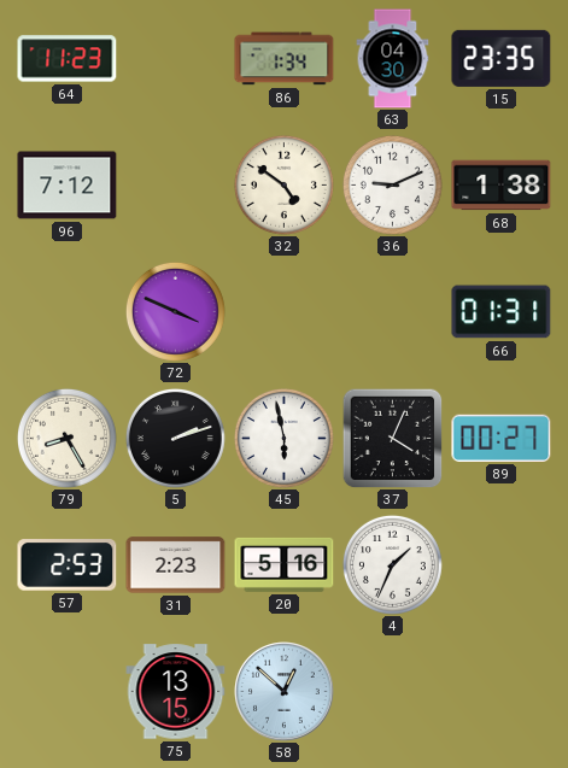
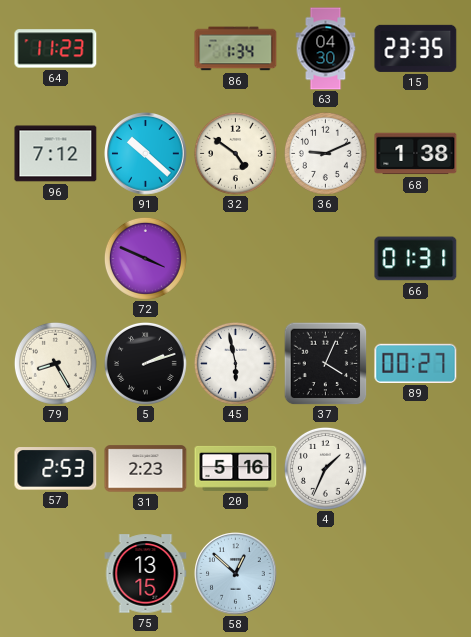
91: none -> 10:22
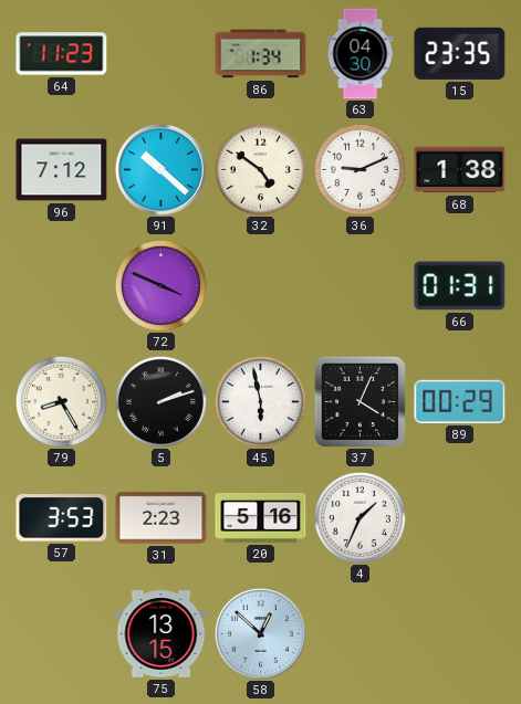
89: 00:27 -> 00:29
57: 2:53 -> 3:53
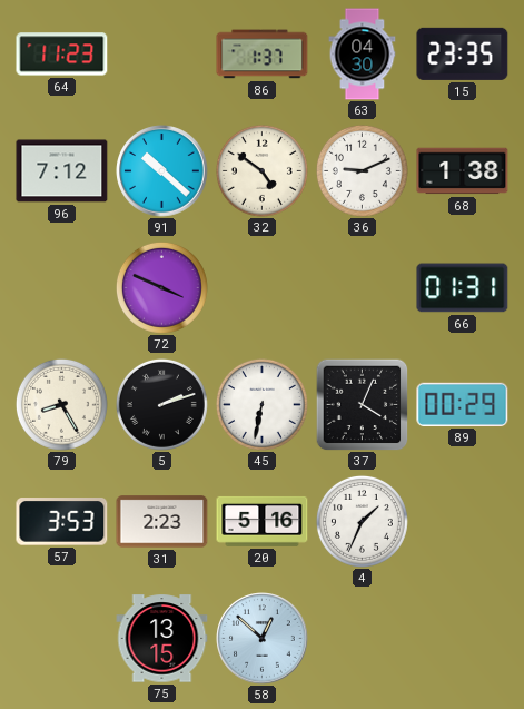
86: 1:34 -> 1:37
45: 5:58 -> 6:32
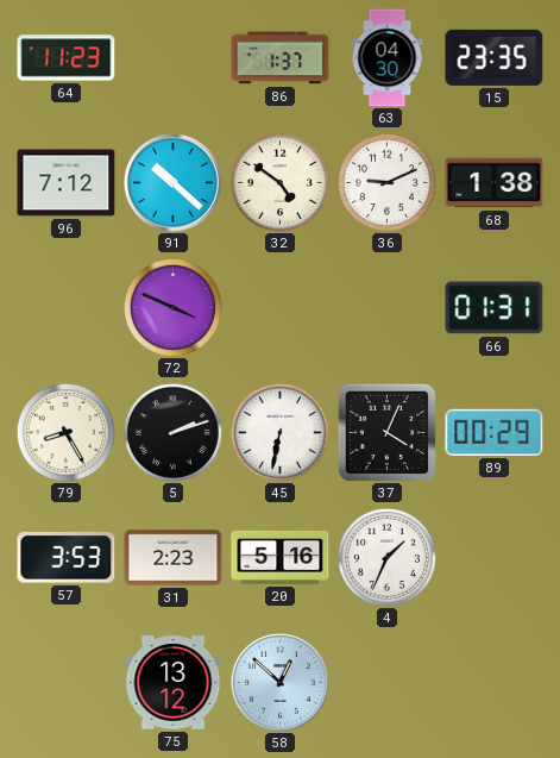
75: 13:15 -> 13:12
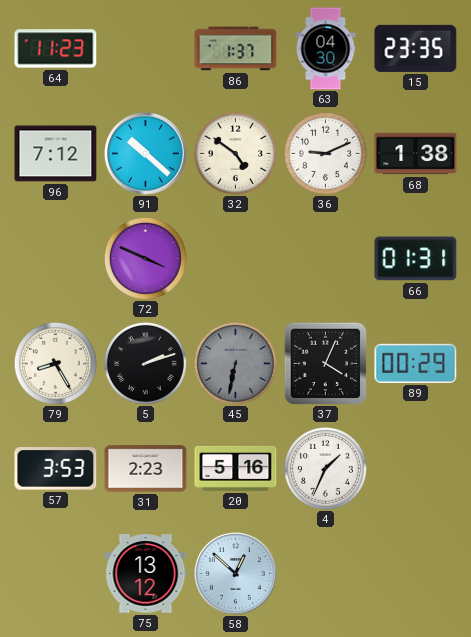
45 dial: white -> grey
